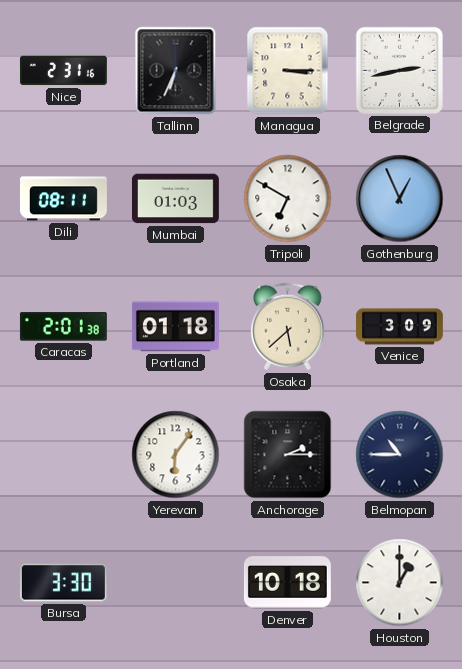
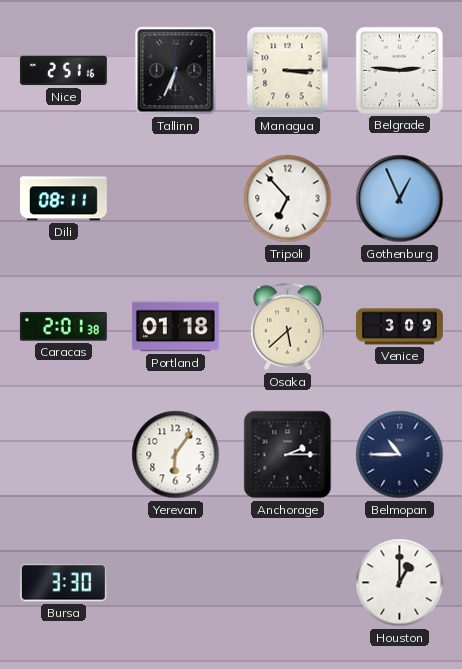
Nice: 2:31 -> 2:51
Belgrade: 2:43 -> 2:46
Mumbai: 01:03 -> none
Tripoli: 6:50 -> 6:53
Denver: 10:18 -> none
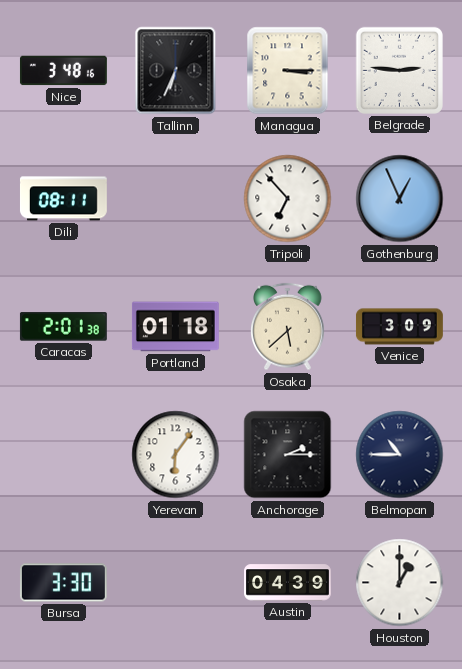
Nice: 2:51 -> 3:48
Austin: none -> 04:39
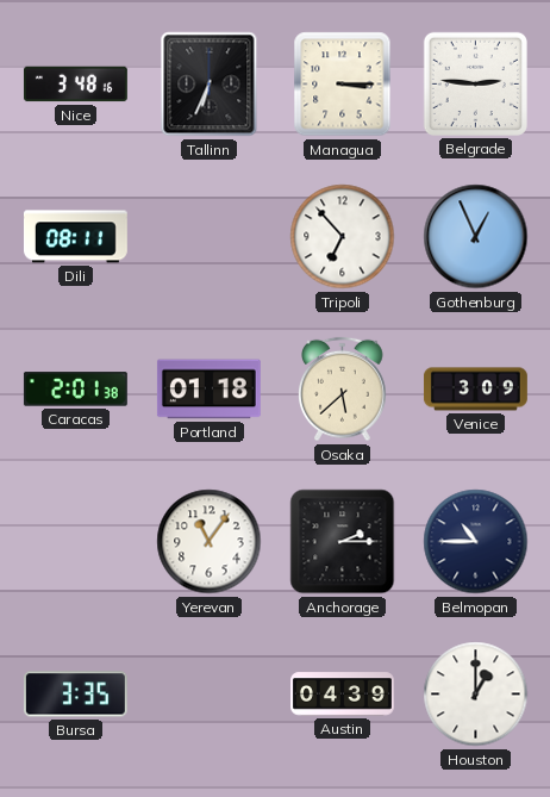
Yerevan: 6:06 -> 11:06
Bursa: 3:30 -> 3:35
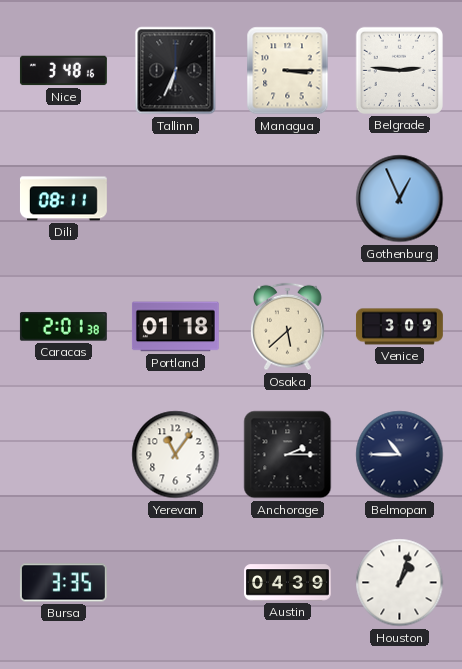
Tripoli: 6:53 -> none
Houston: 1:00 -> 1:03
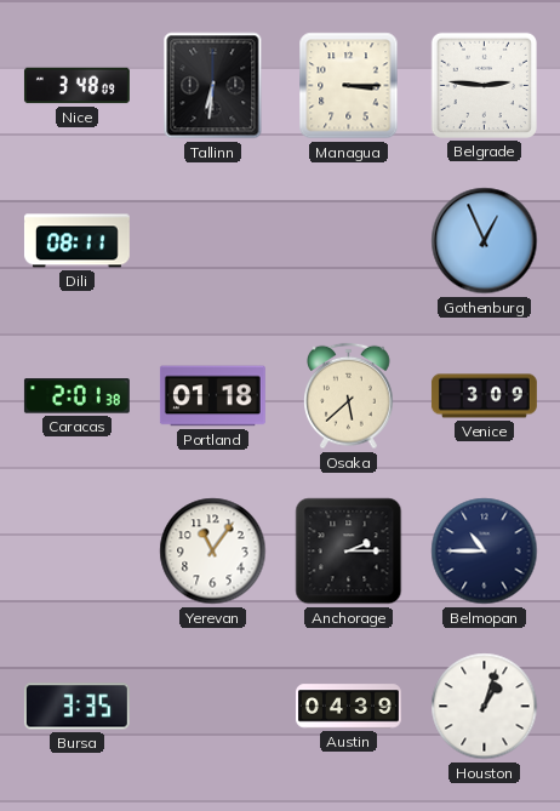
Nice: 3:48:16 -> 3:48:09
Tallinn: 6:34 -> 6:31
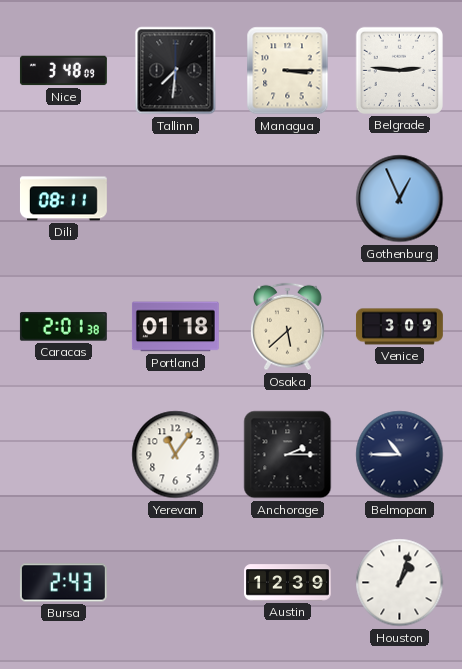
Tallinn: 6:31 -> 7:31
Bursa: 3:35 -> 2:43
Austin: 04:39 -> 12:39
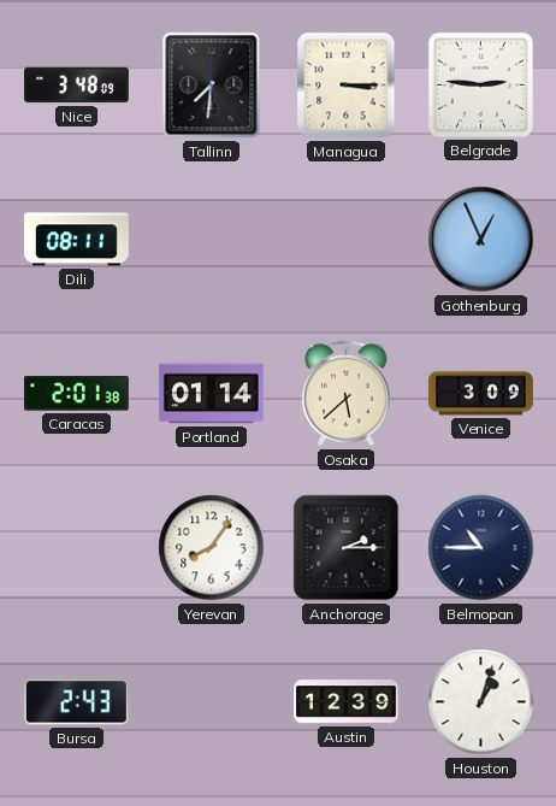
Portland: 01:18 -> 01:14
Yerevan: 11:06 -> 8:06
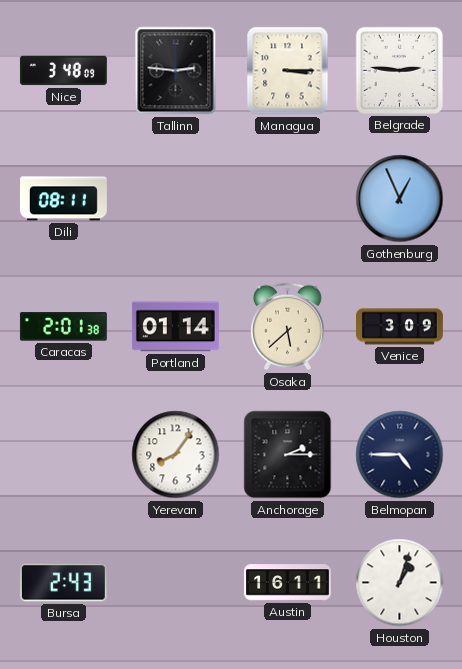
Tallinn: 7:31 -> 2:46
Belmopan: 10:45 -> 4:45
Austin: 12:39 -> 16:11
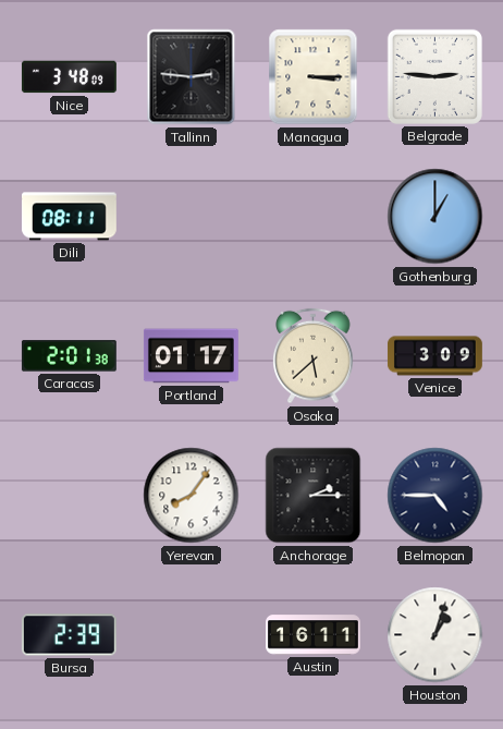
Gothenburg: 12:56 -> 1:00
Portland: 01:14 -> 01:17
Bursa: 2:43 -> 2:39
